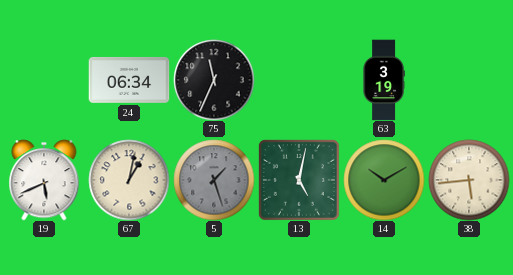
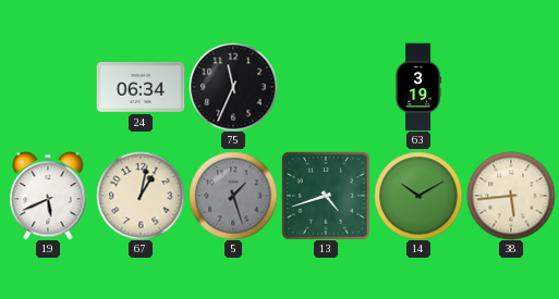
13: 5:02 -> 4:42
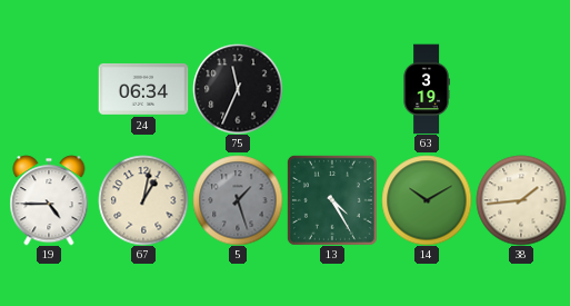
19: 5:41 -> 4:45
13: 4:42 -> 4:25
38: 5:44 -> 1:44
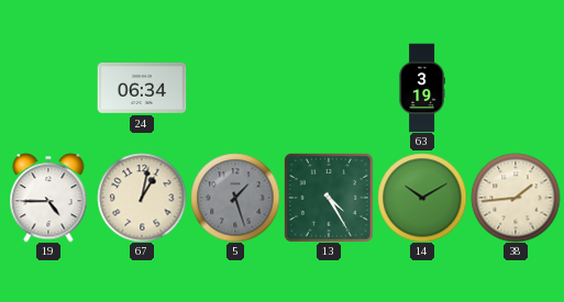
75: 11:34 -> none
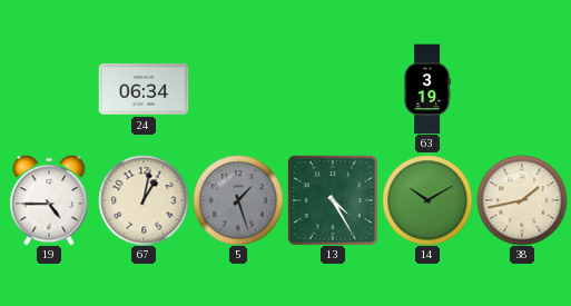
38: 1:44 -> 1:43
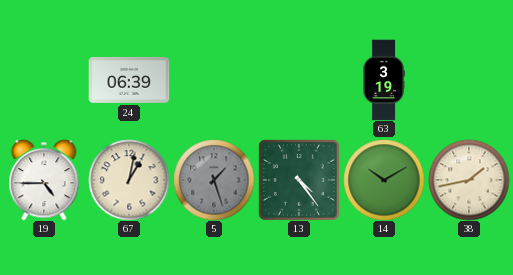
24: 06:34 -> 06:39
13: 4:25 -> 4:24
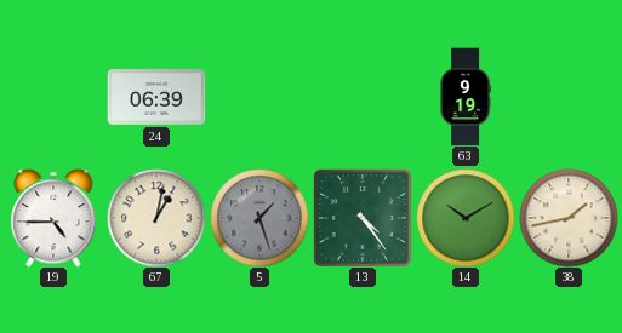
63: 3:19 -> 9:19
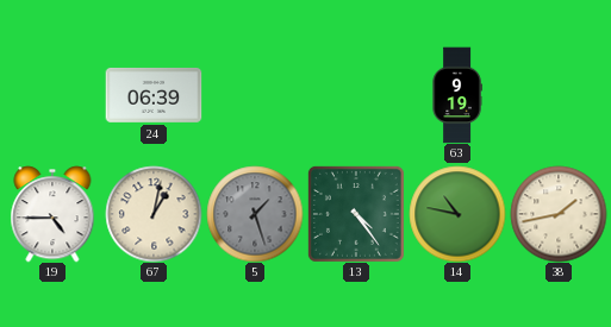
14: 10:10 -> 10:47
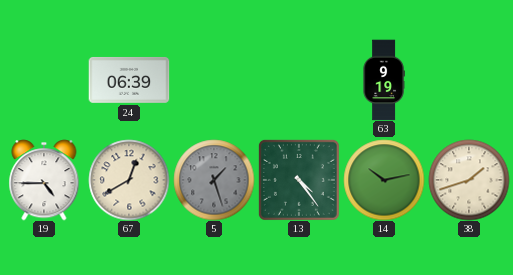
67: 1:02 -> 12:40
14: 10:47 -> 10:13
38: 1:43 -> 1:42
